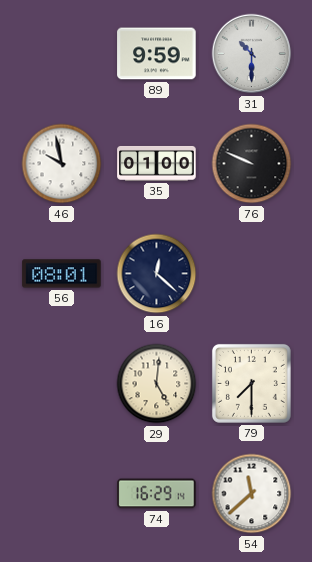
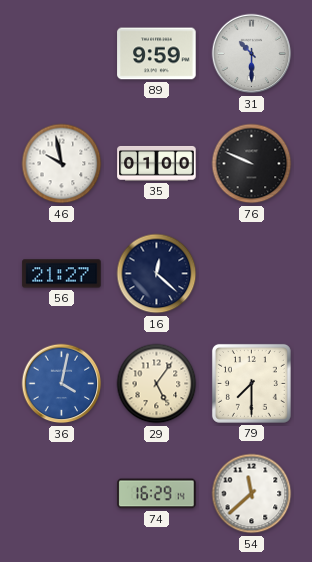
56: 08:01 -> 21:27
36: none -> 4:02
29: 5:01 -> 5:06
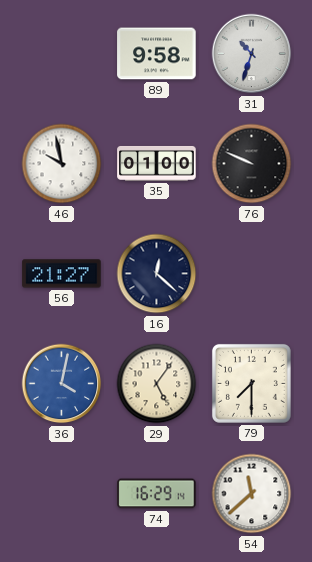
89: 9:59 -> 9:58
31: 10:30 -> 10:33
